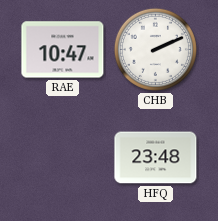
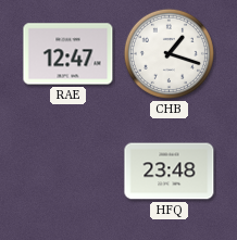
RAE: 10:47 -> 12:47
CHB: 2:11 -> 1:18
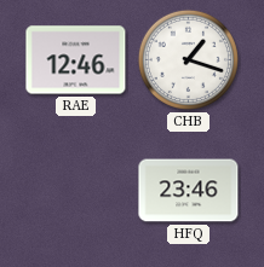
RAE: 12:47 -> 12:46
HFQ: 23:48 -> 23:46
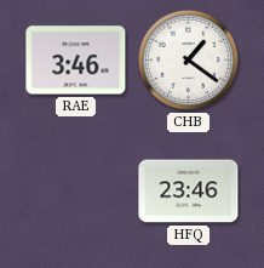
RAE: 12:46 -> 3:46
CHB: 1:18 -> 1:21
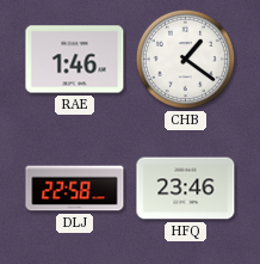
RAE: 3:46 -> 1:46
DLJ: none -> 22:58
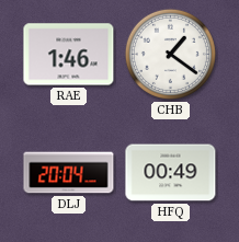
DLJ: 22:58 -> 20:04
HFQ: 23:46 -> 00:49
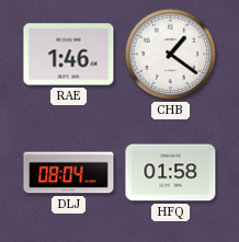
DLJ: 20:04 -> 08:04
HFQ: 00:49 -> 01:58
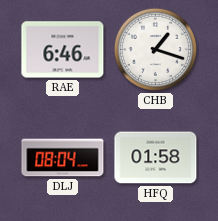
RAE: 1:46 -> 6:46
CHB: 1:21 -> 1:18
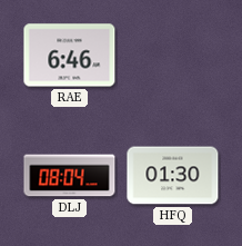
CHB: 1:18 -> none
HFQ: 01:58 -> 01:30
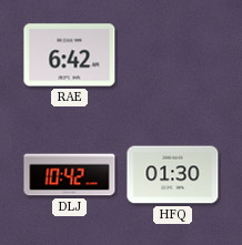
RAE: 6:46 -> 6:42
DLJ: 08:04 -> 10:42
